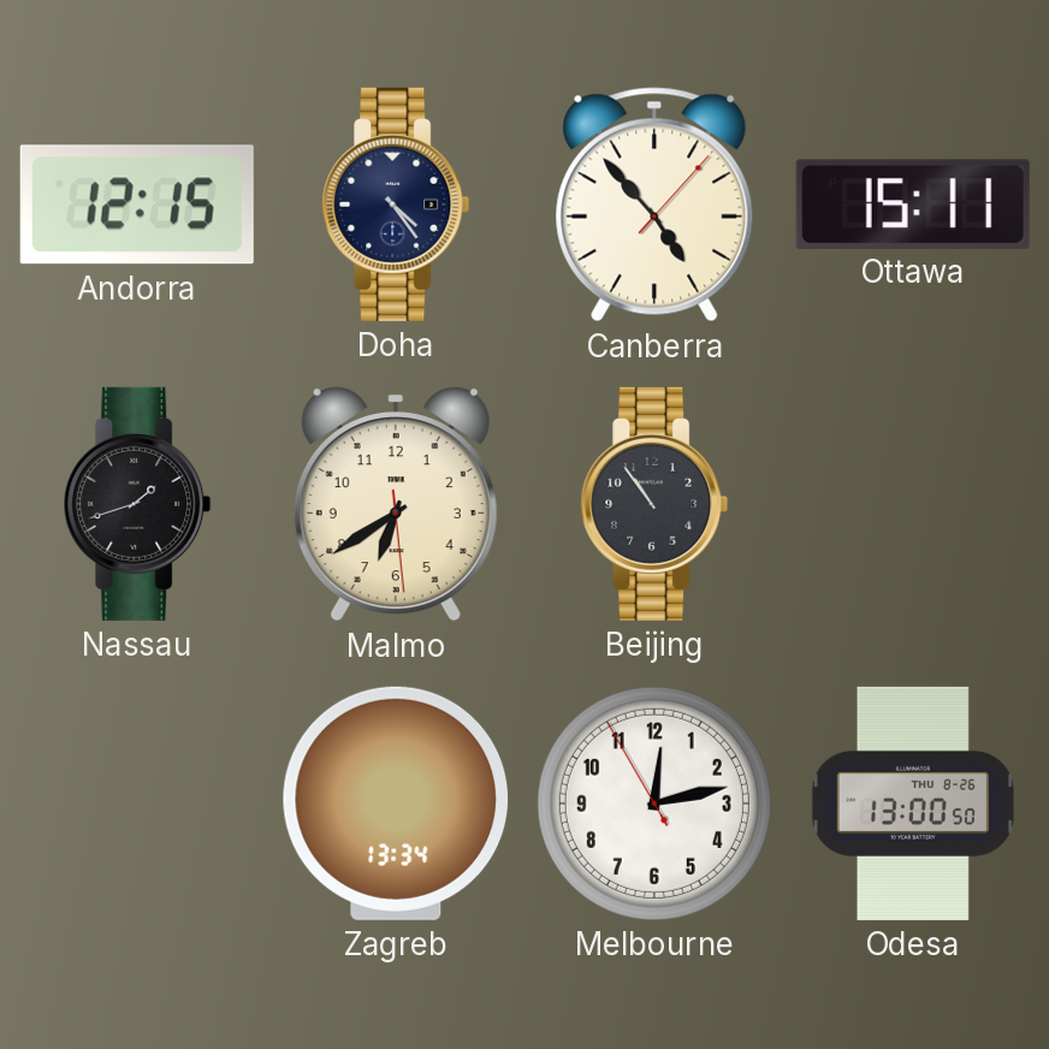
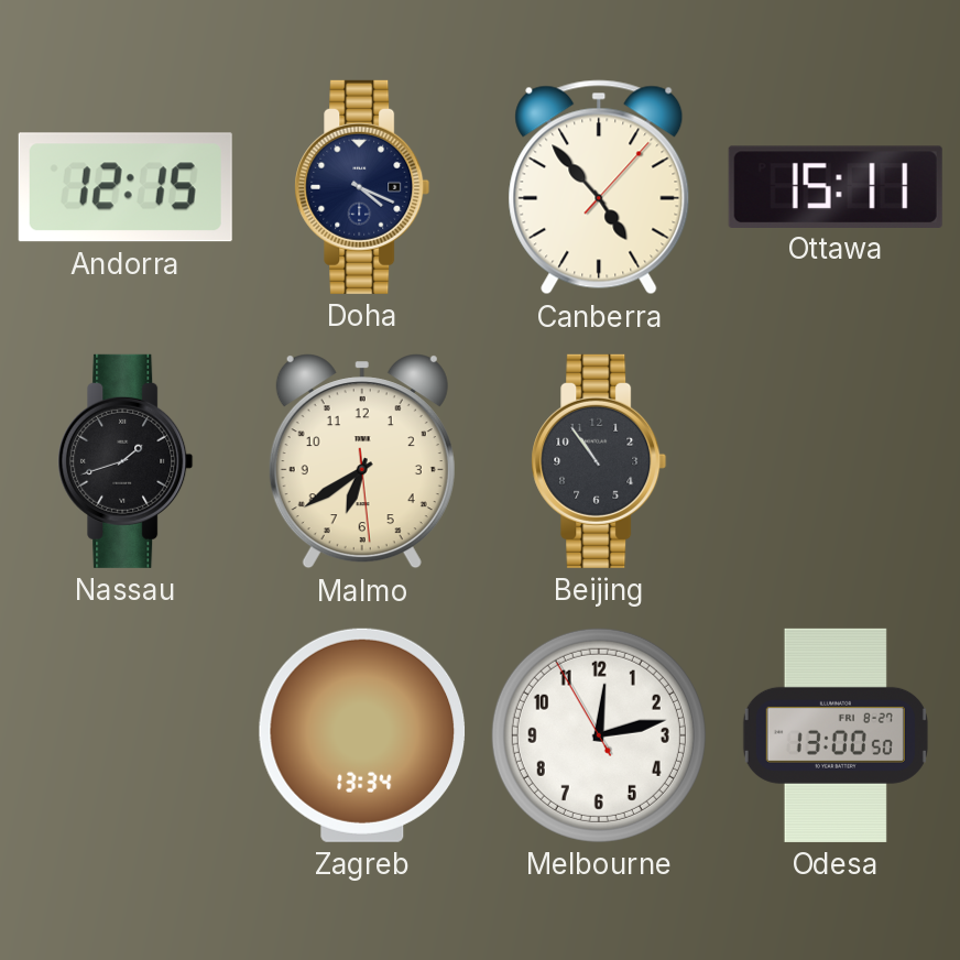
Doha: 4:24 -> 4:19
Odesa date: THU 8-26 -> FRI 8-27
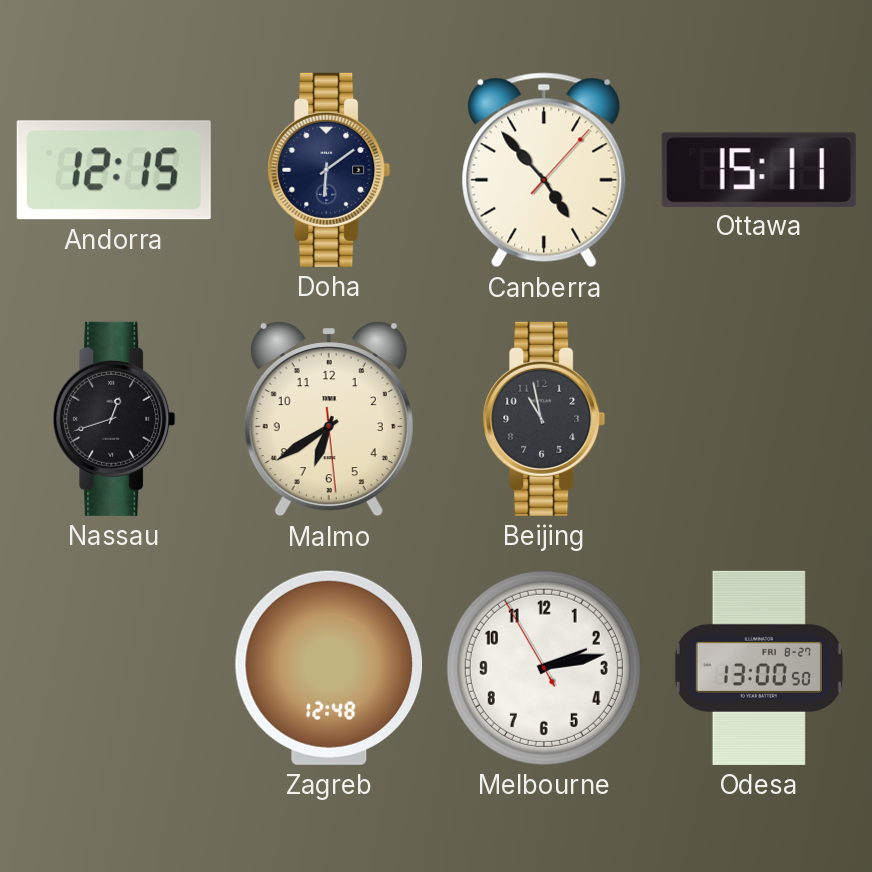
Doha: 4:19 -> 6:09
Nassau: 1:42 -> 12:42
Beijing: 10:54 -> 10:58
Zagreb: 13:34 -> 12:48
Melbourne: 12:12 -> 2:12
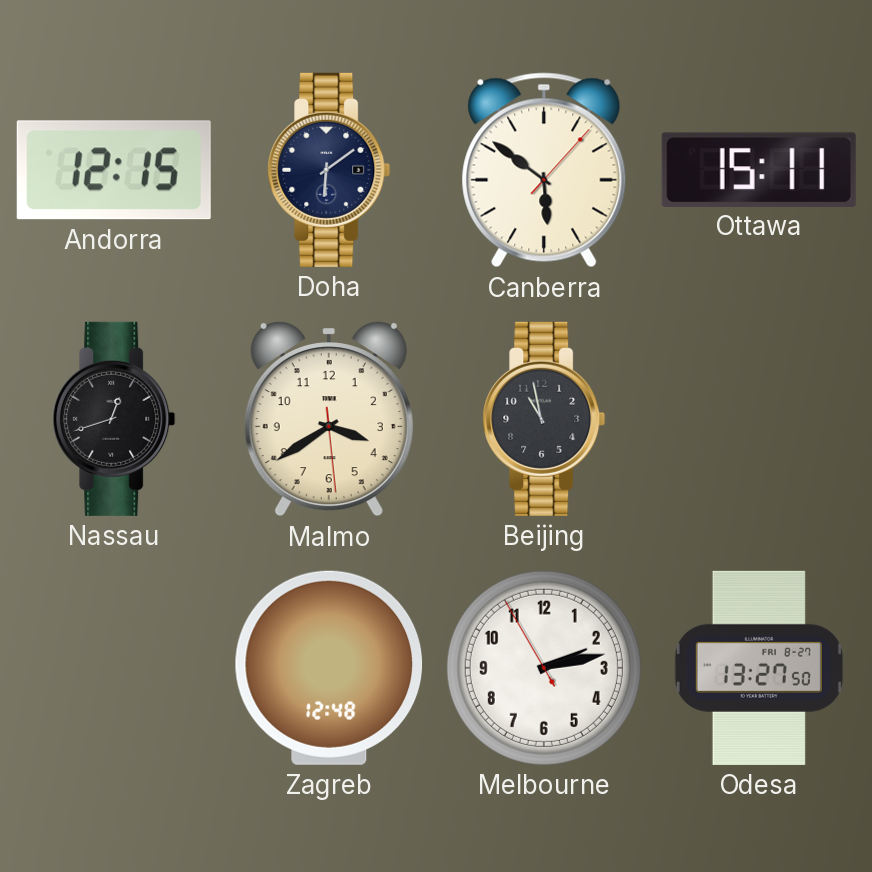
Canberra: 4:53 -> 5:51
Malmo: 6:39 -> 3:39
Odesa: 13:00 -> 13:27
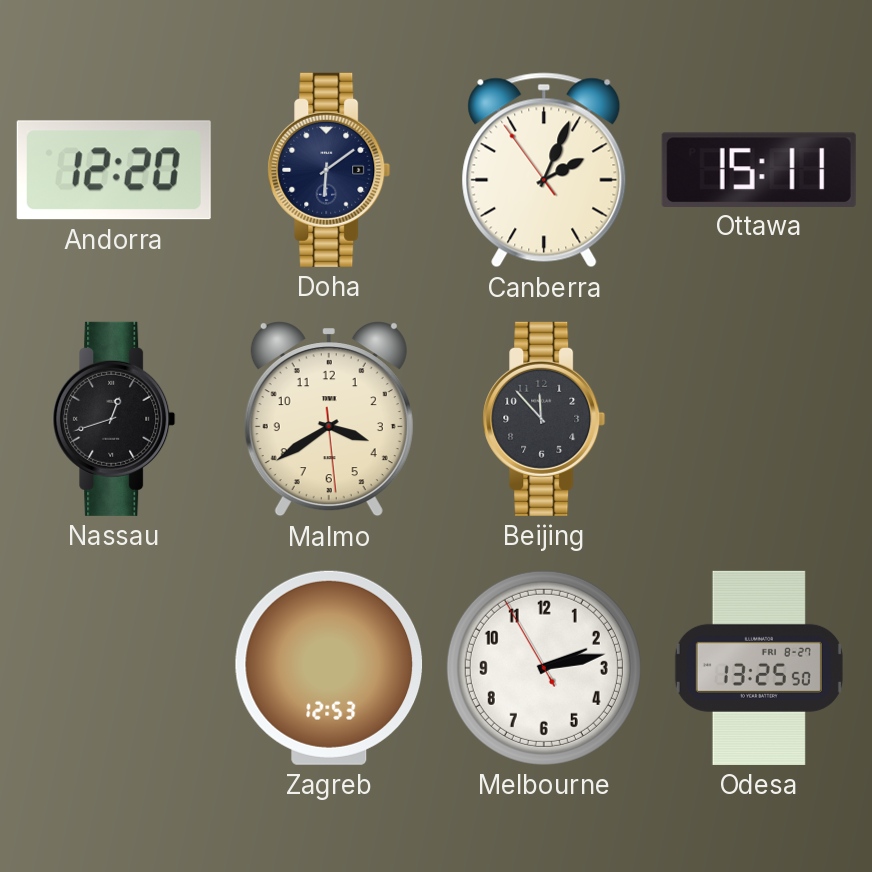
Andorra: 12:15 -> 12:20
Canberra: 5:51 -> 2:03
Beijing: 10:58 -> 11:53
Zagreb: 12:48 -> 12:53
Odesa: 13:27 -> 13:25
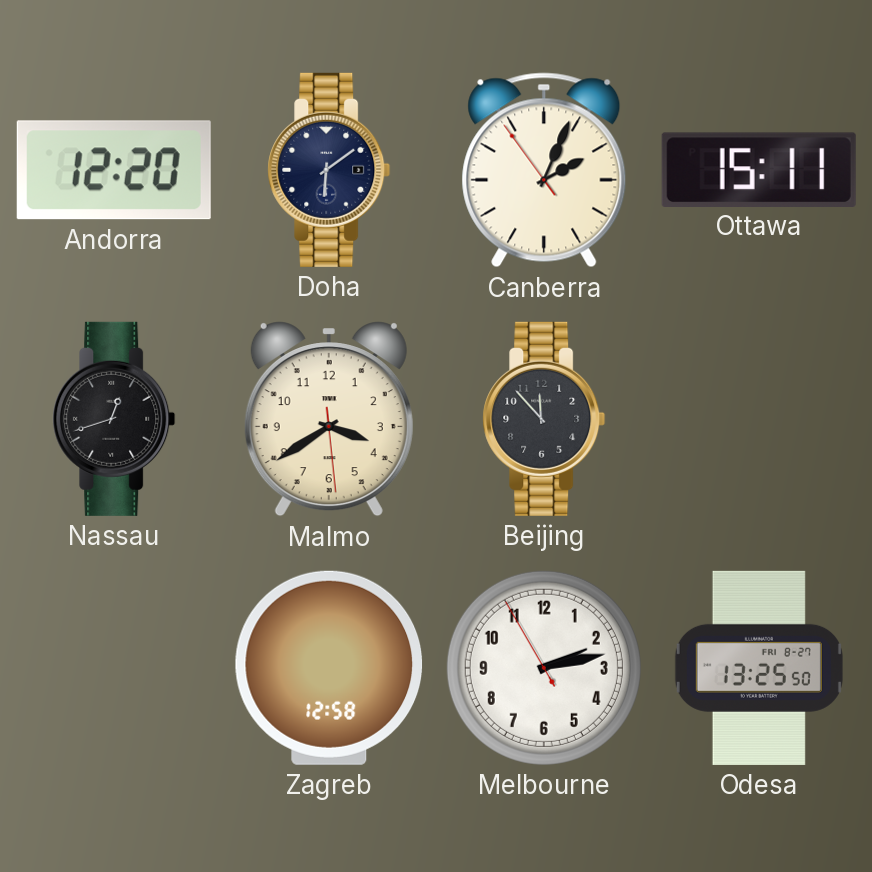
Zagreb: 12:53 -> 12:58
